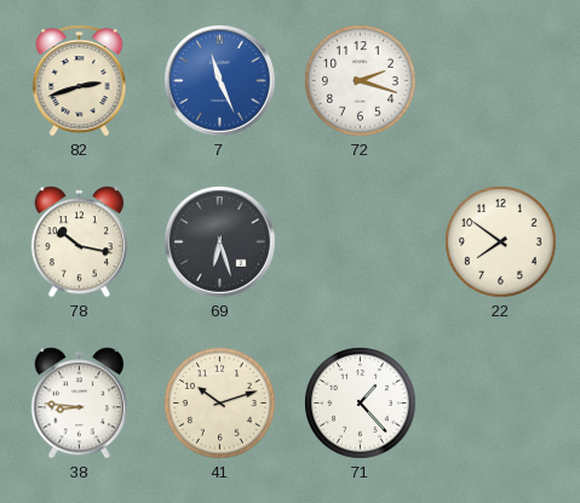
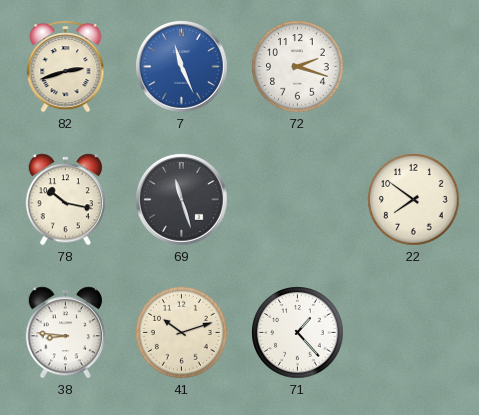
69: 6:27 -> 11:27
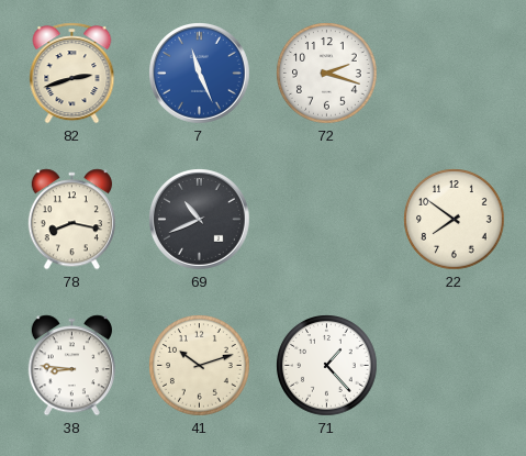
78: 10:17 -> 8:17
69: 11:27 -> 10:41
